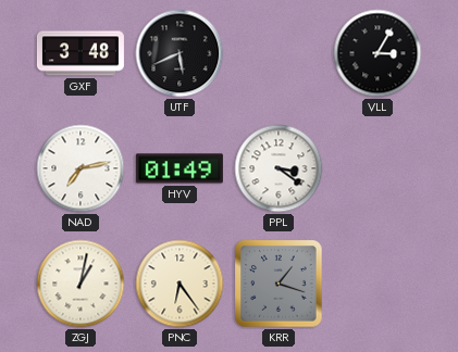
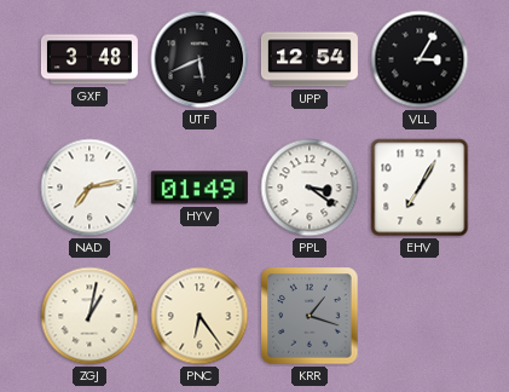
UPP: none -> 12:54
EHV: none -> 7:05
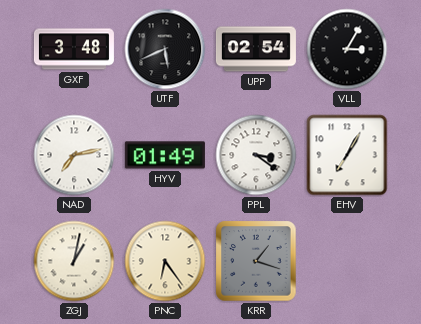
UPP: 12:54 -> 02:54
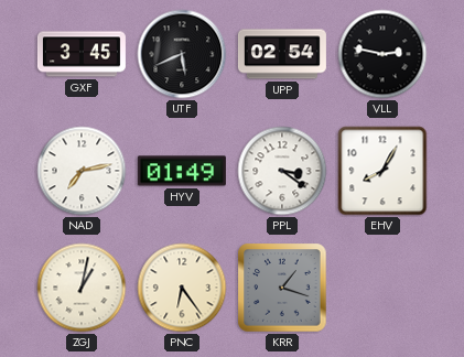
GXF: 3:48 -> 3:45
VLL: 3:05 -> 2:47
EHV: 7:05 -> 8:05
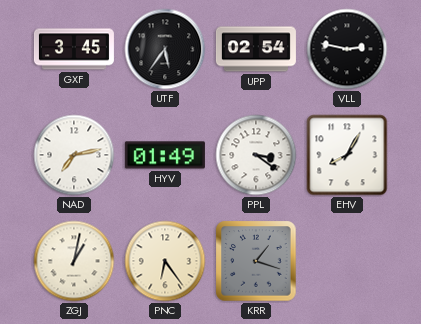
UTF: 5:41 -> 5:36
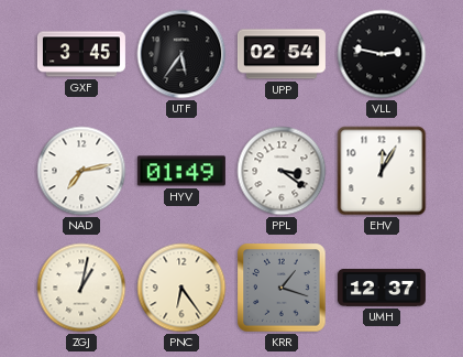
EHV: 8:05 -> 12:05
UMH: none -> 12:37
